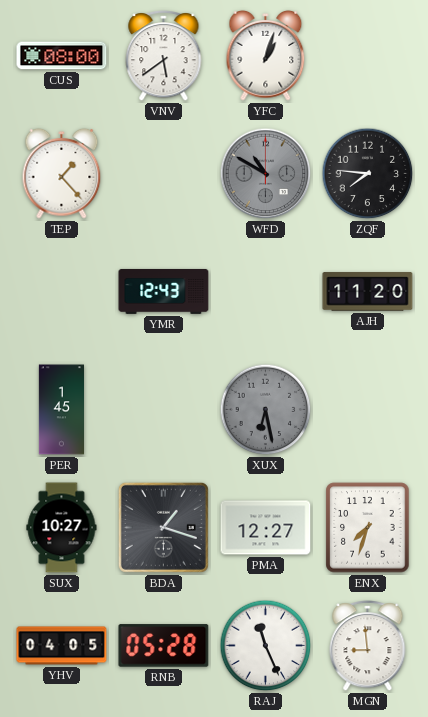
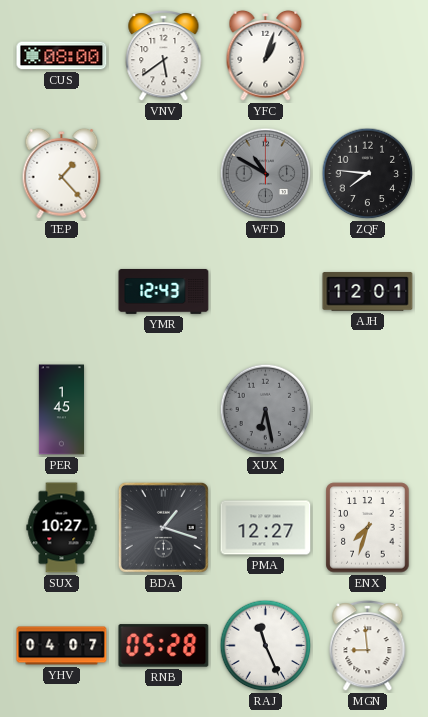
AJH: 11:20 -> 12:01
YHV: 04:05 -> 04:07
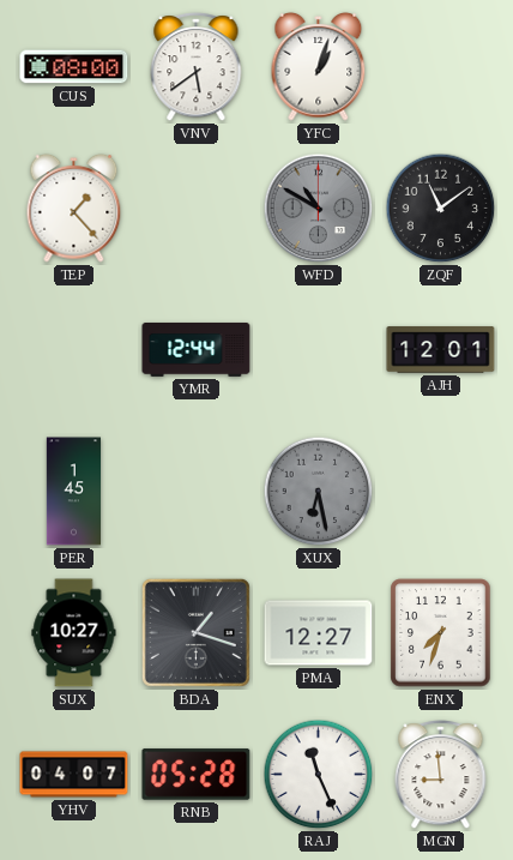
ZQF: 7:46 -> 11:09
YMR: 12:43 -> 12:44
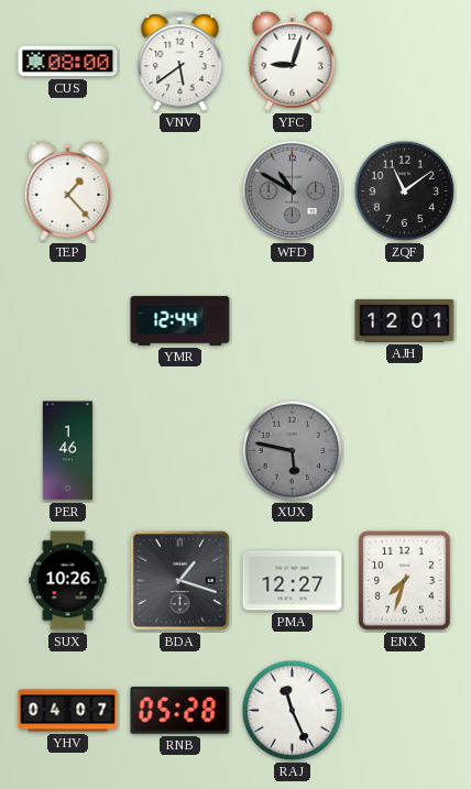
YFC: 1:03 -> 9:03
PER: 1:45 -> 1:46
XUX: 6:28 -> 5:47
SUX: 10:27 -> 10:26
MGN: 8:59 -> none
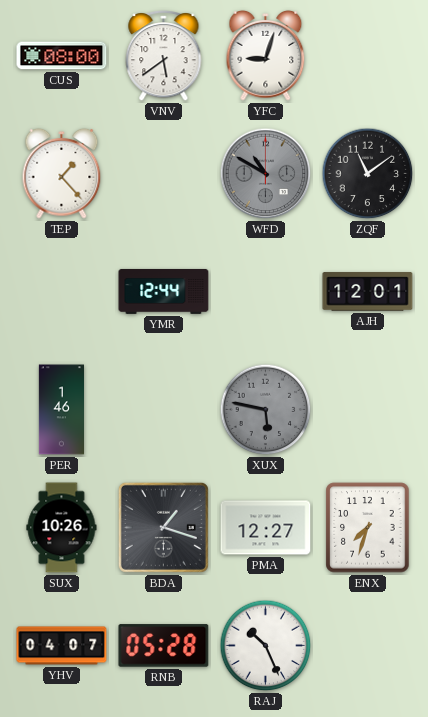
RAJ: 11:26 -> 10:26
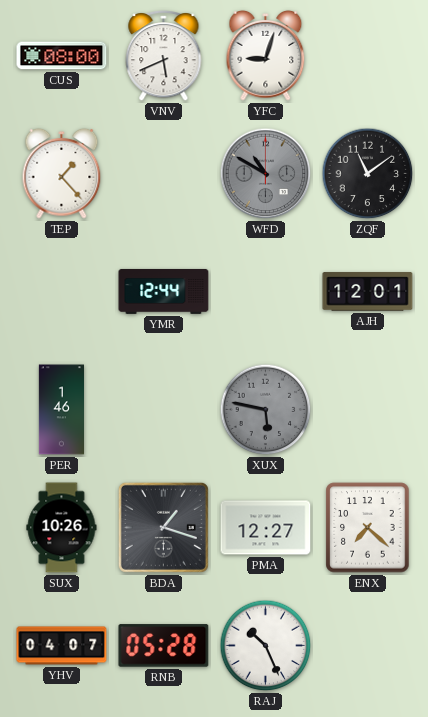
VNV: 5:39 -> 5:41
ENX: 7:33 -> 7:22
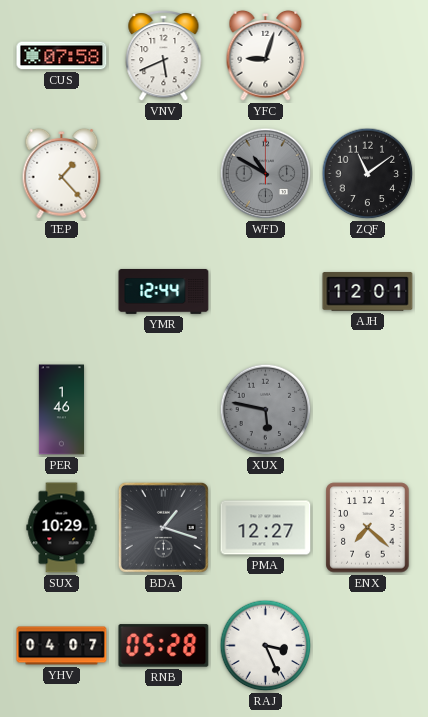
CUS: 08:00 -> 07:58
SUX: 10:26 -> 10:29
RAJ: 10:26 -> 3:26
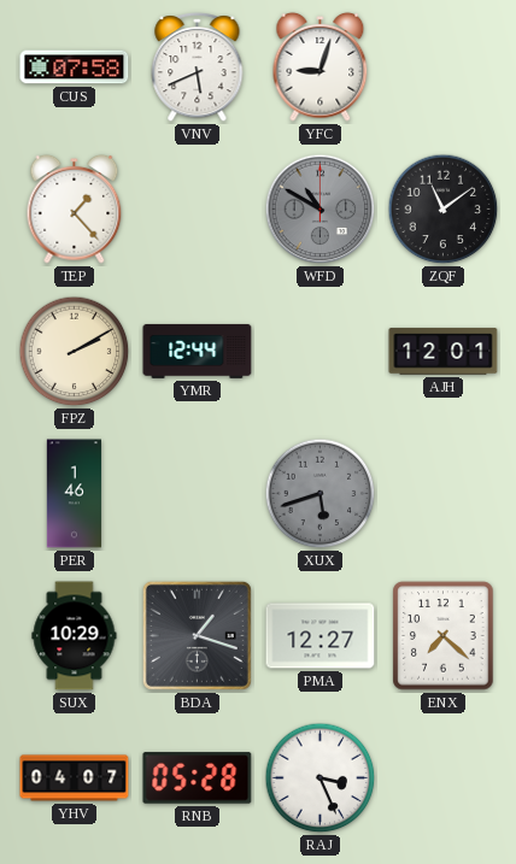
FPZ: none -> 2:10
XUX: 5:47 -> 5:42
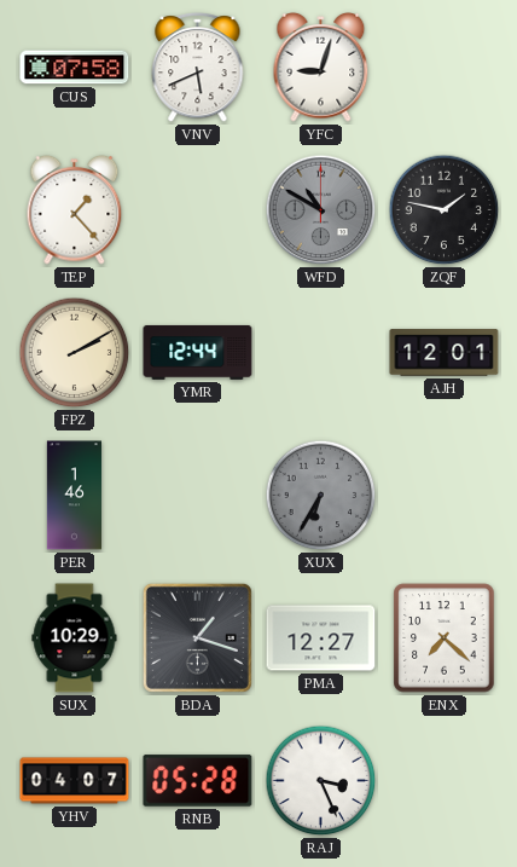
ZQF: 11:09 -> 1:47
XUX: 5:42 -> 6:35
